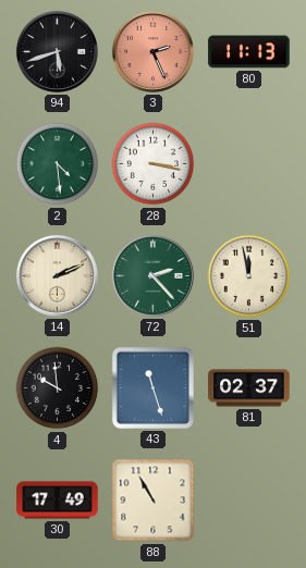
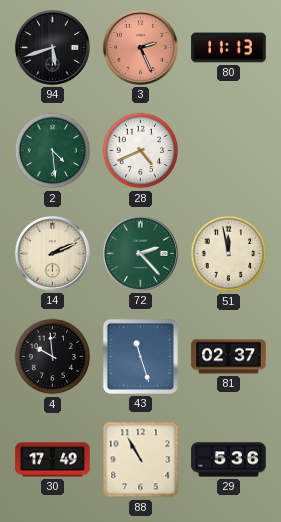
28: 3:17 -> 4:41
29: none -> 5:36
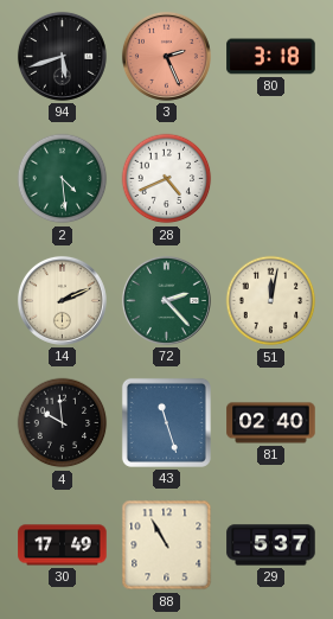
80: 11:13 -> 3:18
51: 11:58 -> 12:02
81: 02:37 -> 02:40
29: 5:36 -> 5:37
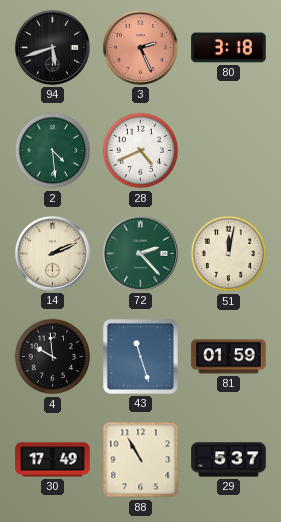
81: 02:40 -> 01:59
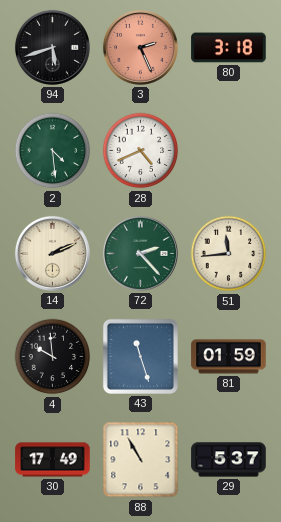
51: 12:02 -> 11:44
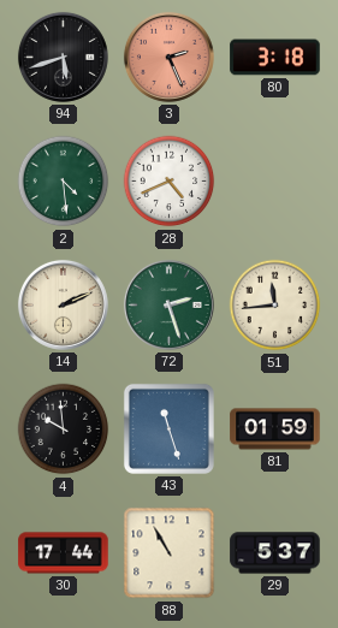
72: 2:23 -> 2:27
30: 17:49 -> 17:44
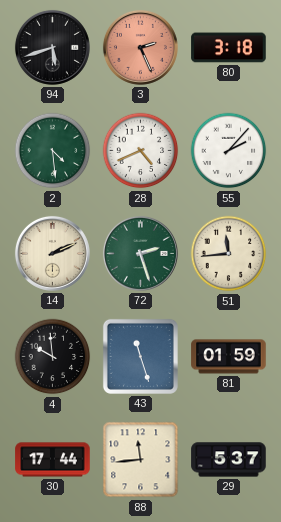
55: none -> 2:07
88: 10:55 -> 11:44
